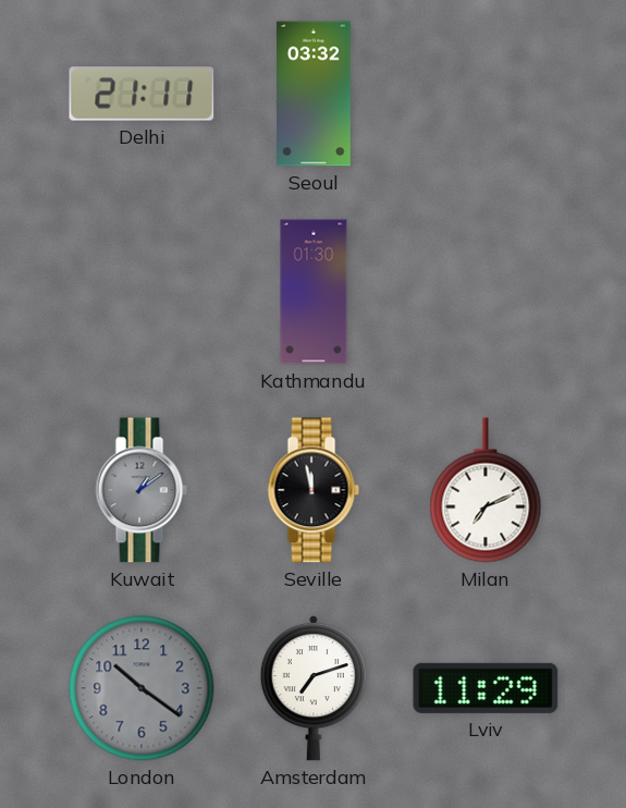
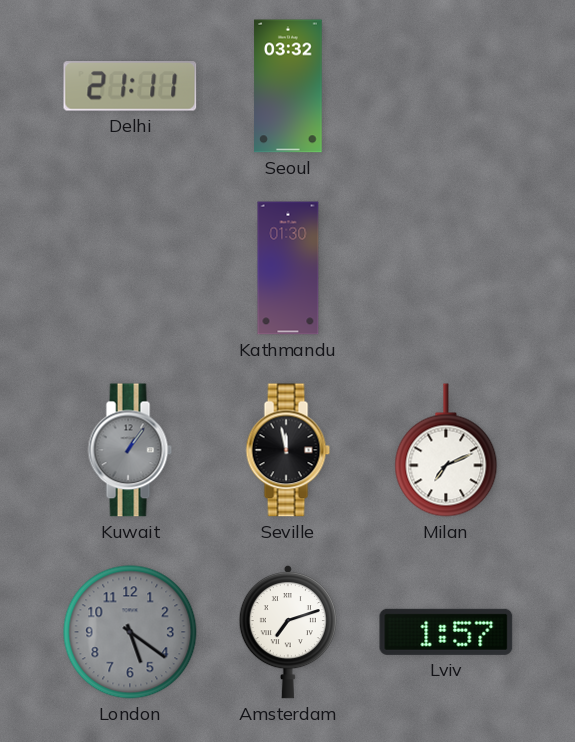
Kuwait: 1:09 -> 1:06
London: 10:21 -> 5:21
Lviv: 11:29 -> 1:57
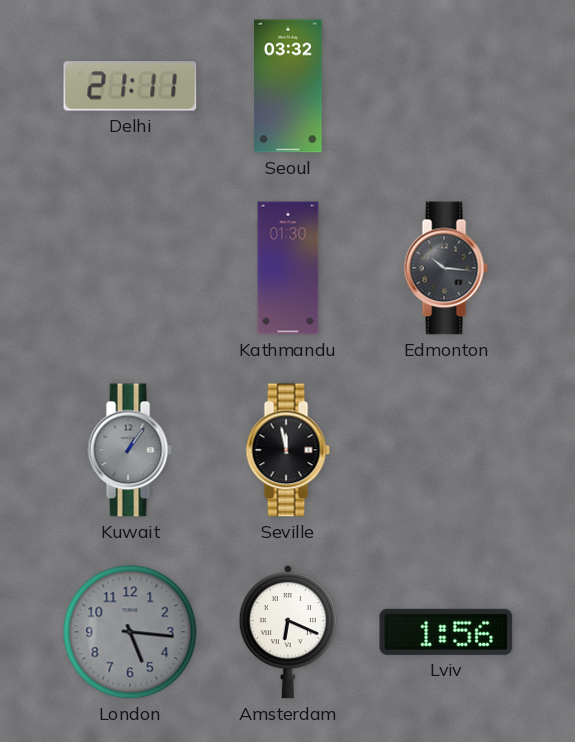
Edmonton: none -> 10:16
Milan: 7:11 -> none
London: 5:21 -> 5:16
Amsterdam: 7:12 -> 6:19
Lviv: 1:57 -> 1:56
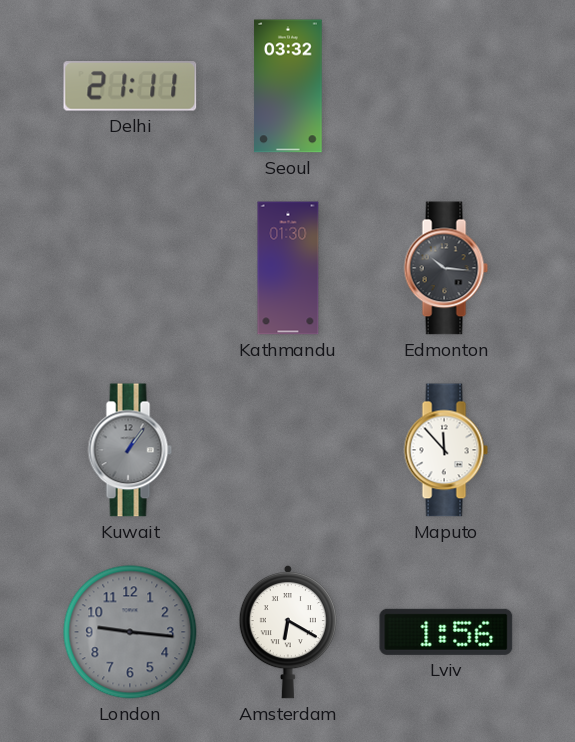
Seville: 11:58 -> none
Maputo: none -> 11:53
London: 5:16 -> 9:16
Amsterdam: 6:19 -> 6:20
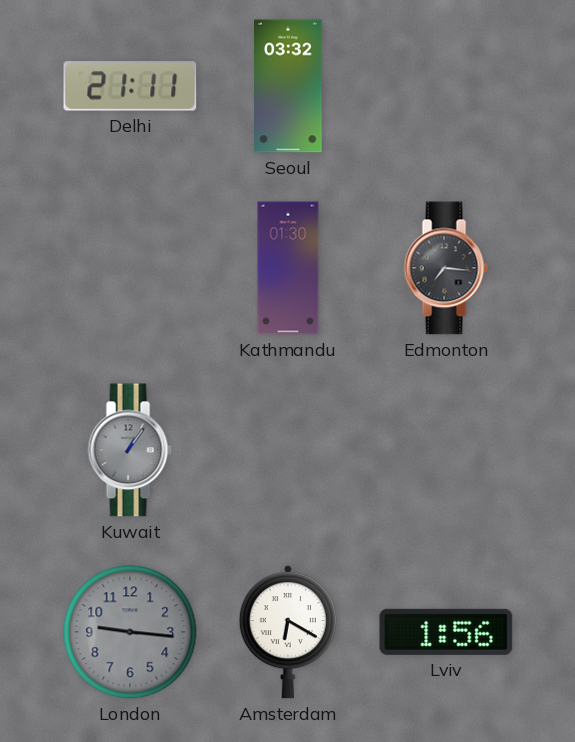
Edmonton: 10:16 -> 7:16
Maputo: 11:53 -> none
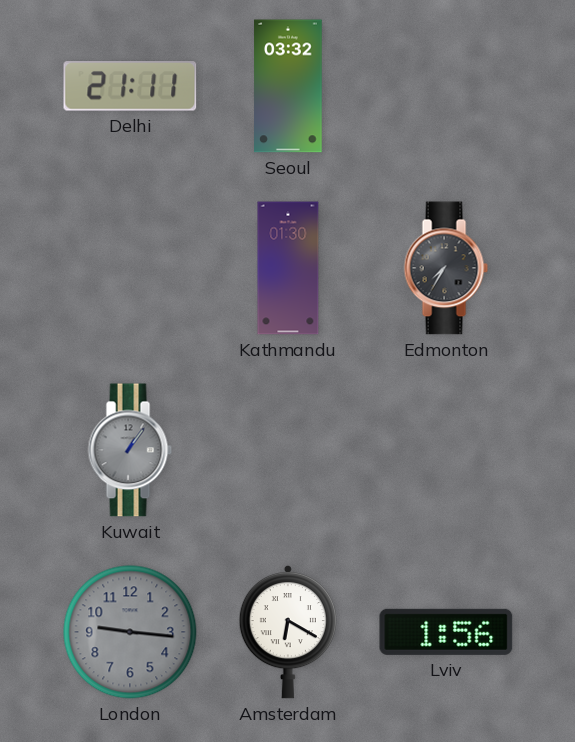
Edmonton: 7:16 -> 7:35
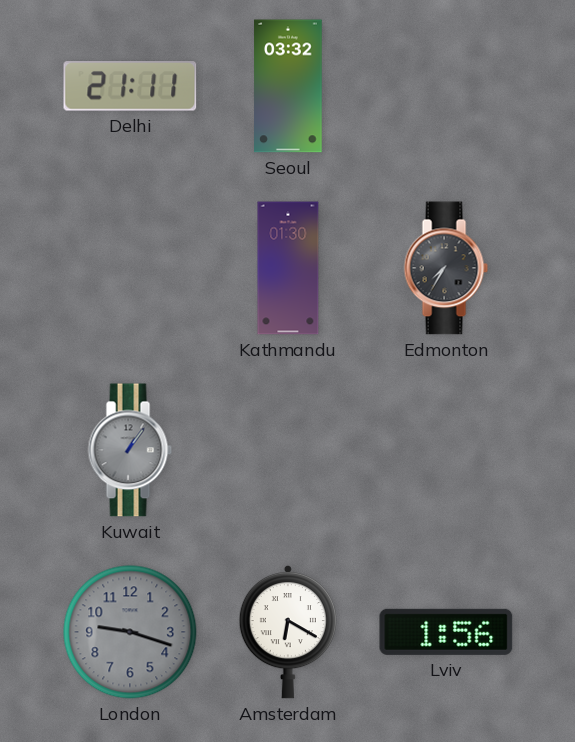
London: 9:16 -> 9:18
